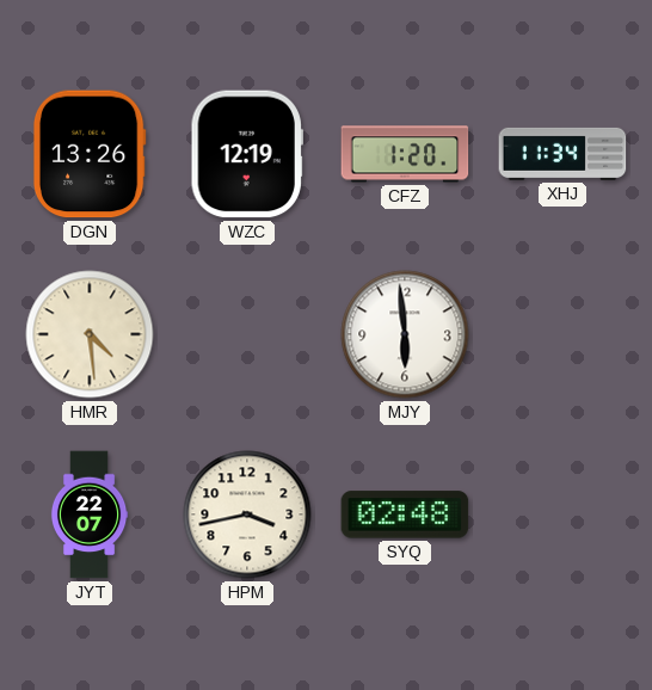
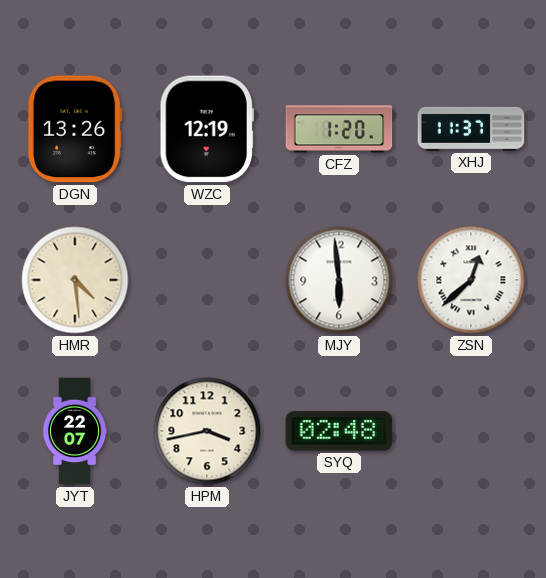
XHJ: 11:34 -> 11:37
ZSN: none -> 12:38
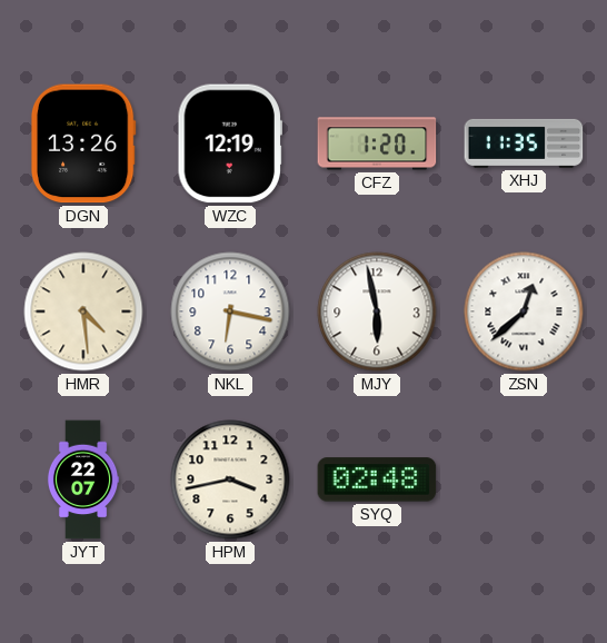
XHJ: 11:37 -> 11:35
NKL: none -> 6:17
MJY: 5:59 -> 5:58
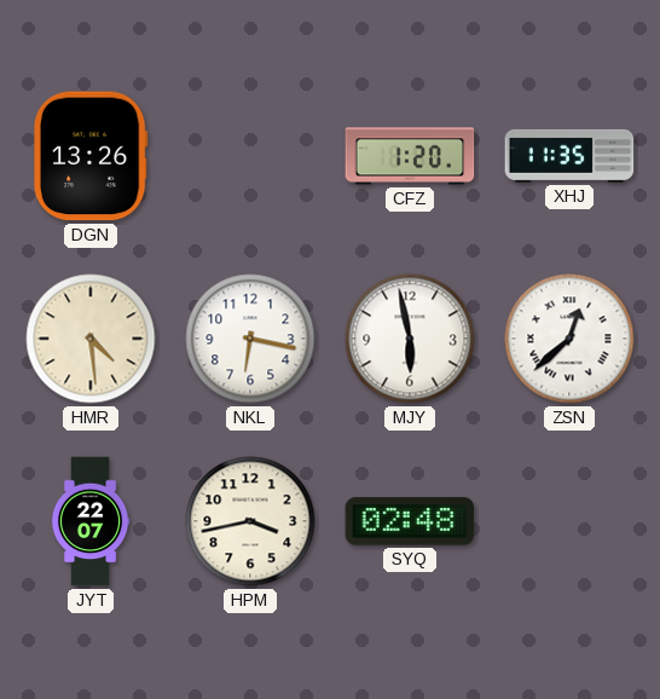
WZC: 12:19 -> none
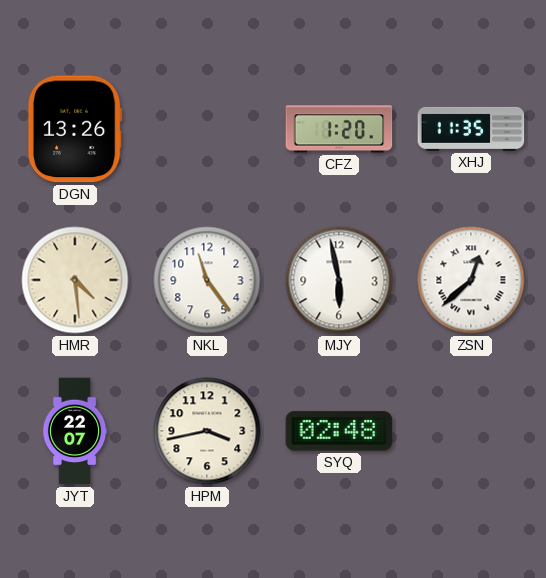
NKL: 6:17 -> 11:24
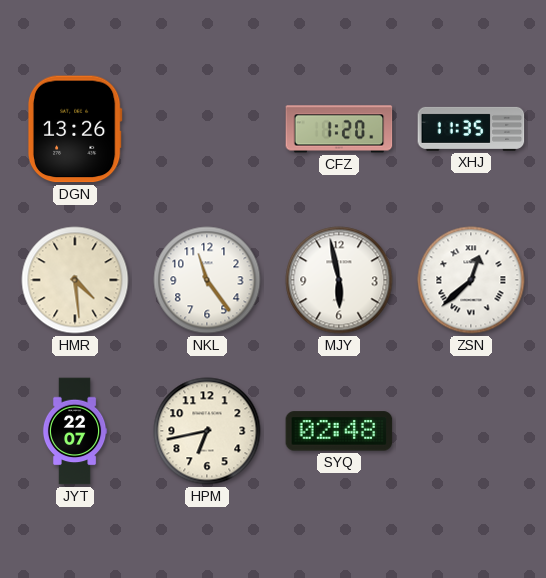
HPM: 3:43 -> 6:43
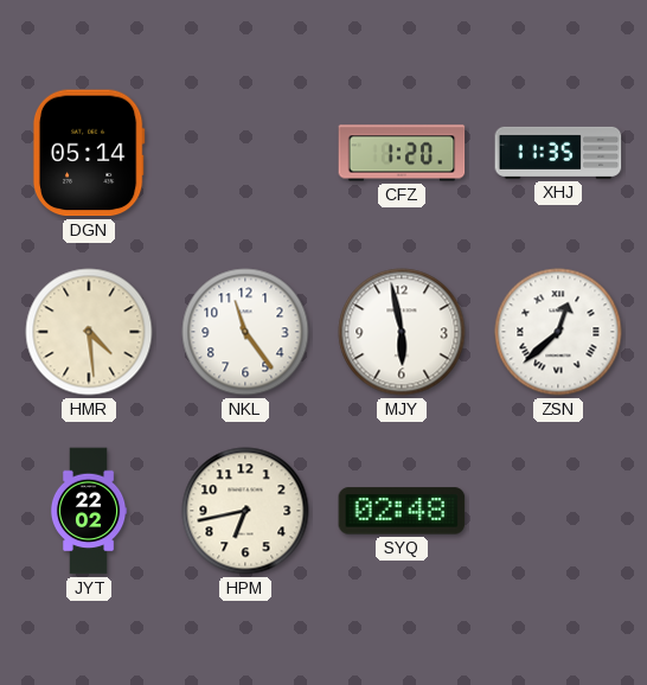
DGN: 13:26 -> 05:14
JYT: 22:07 -> 22:02
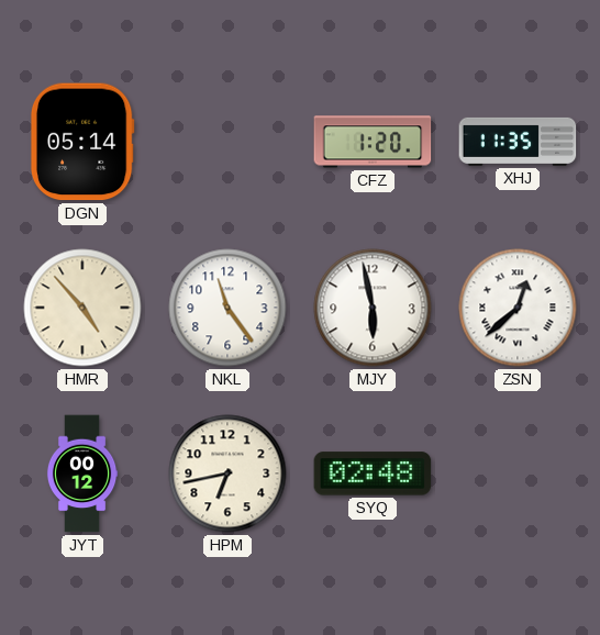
HMR: 4:29 -> 4:53
JYT: 22:02 -> 00:12
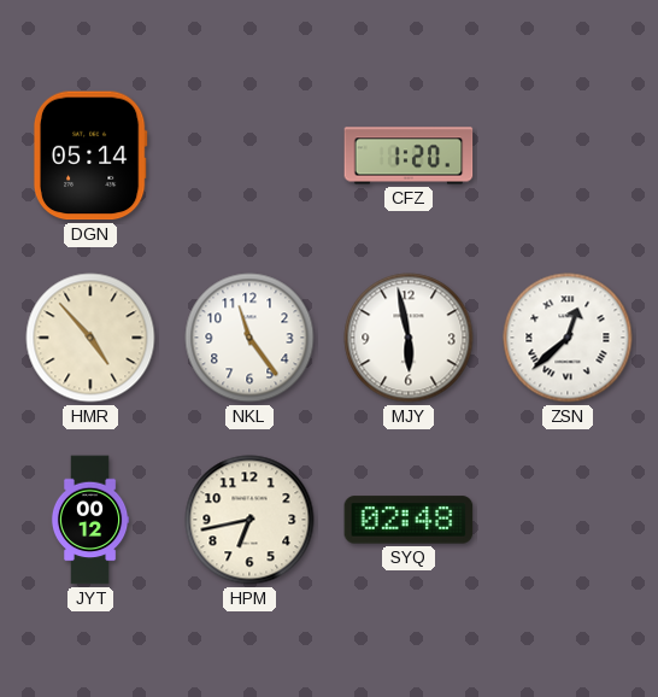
XHJ: 11:35 -> none
